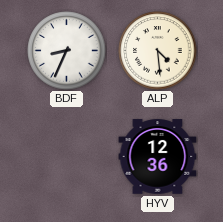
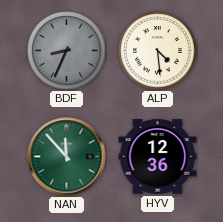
BDF dial: white -> grey
NAN: none -> 11:53
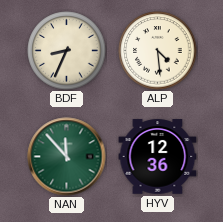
BDF dial: grey -> cream
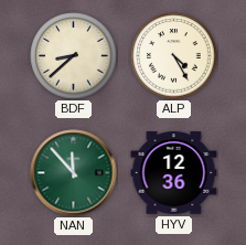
BDF: 8:34 -> 8:38
ALP: 4:29 -> 4:25
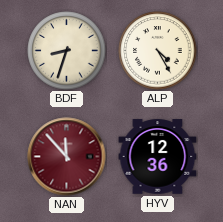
BDF: 8:38 -> 8:33
NAN dial: green -> burgundy
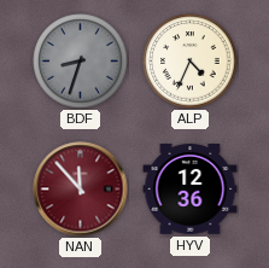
BDF dial: cream -> grey
ALP: 4:25 -> 4:34
